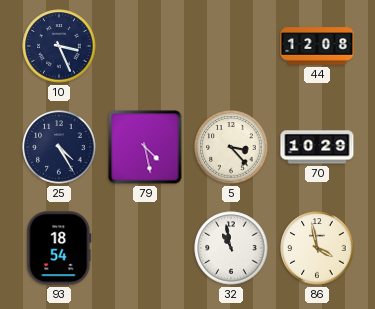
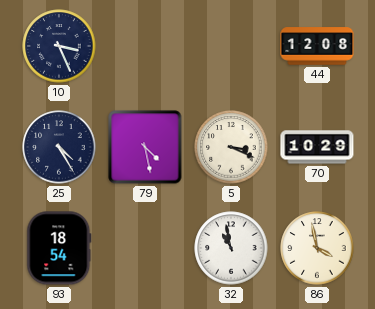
5: 3:23 -> 3:19
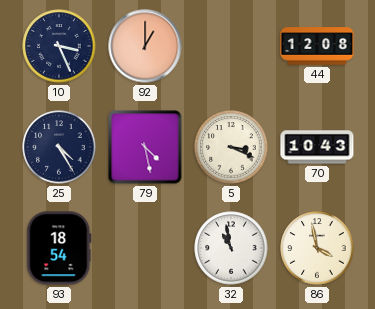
92: none -> 1:00
70: 10:29 -> 10:43
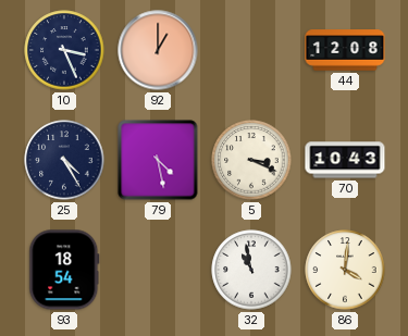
86: 3:58 -> 4:01
